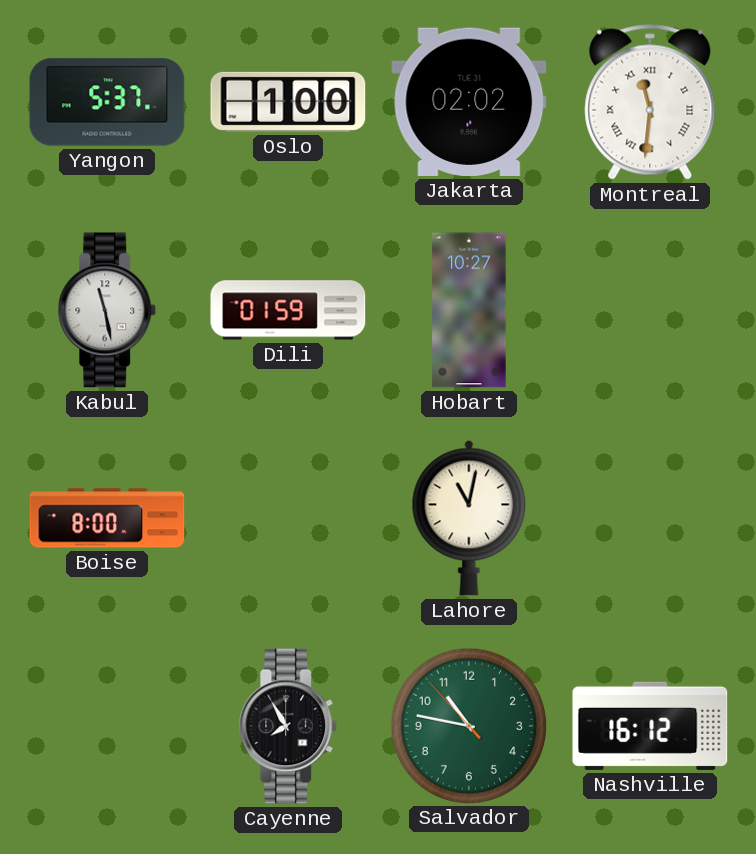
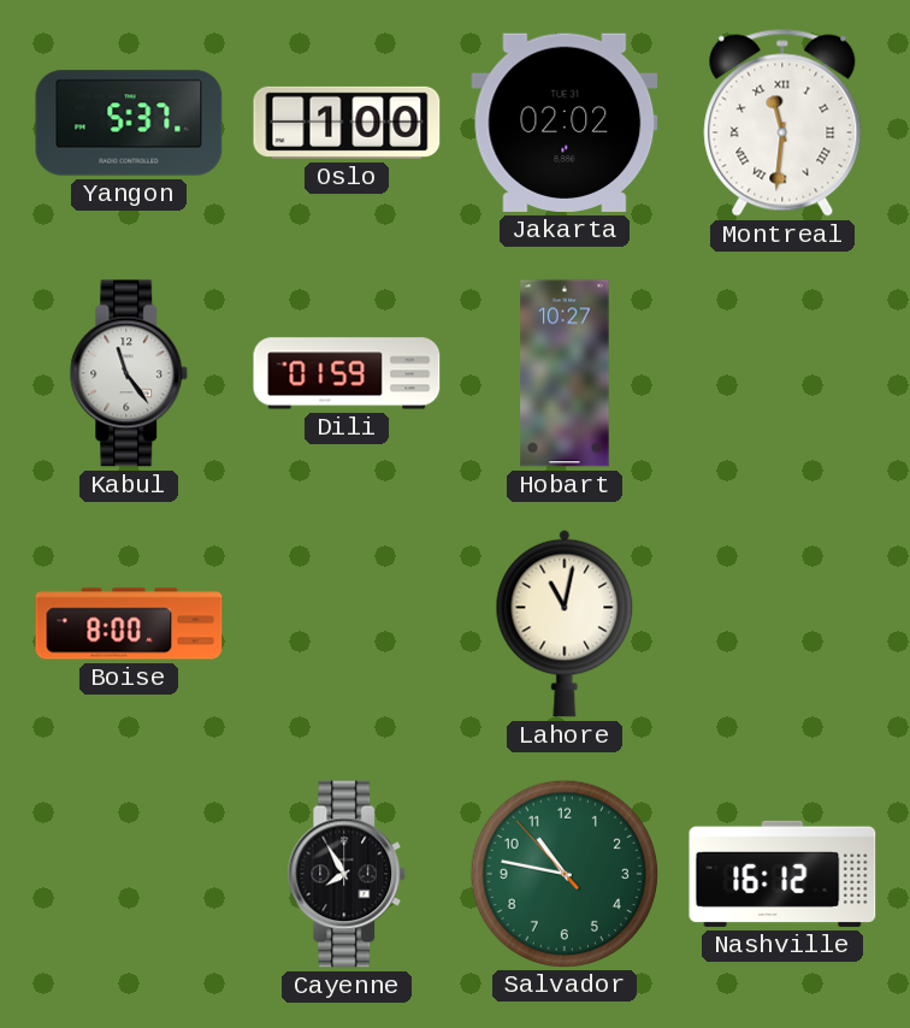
Kabul: 11:28 -> 11:24
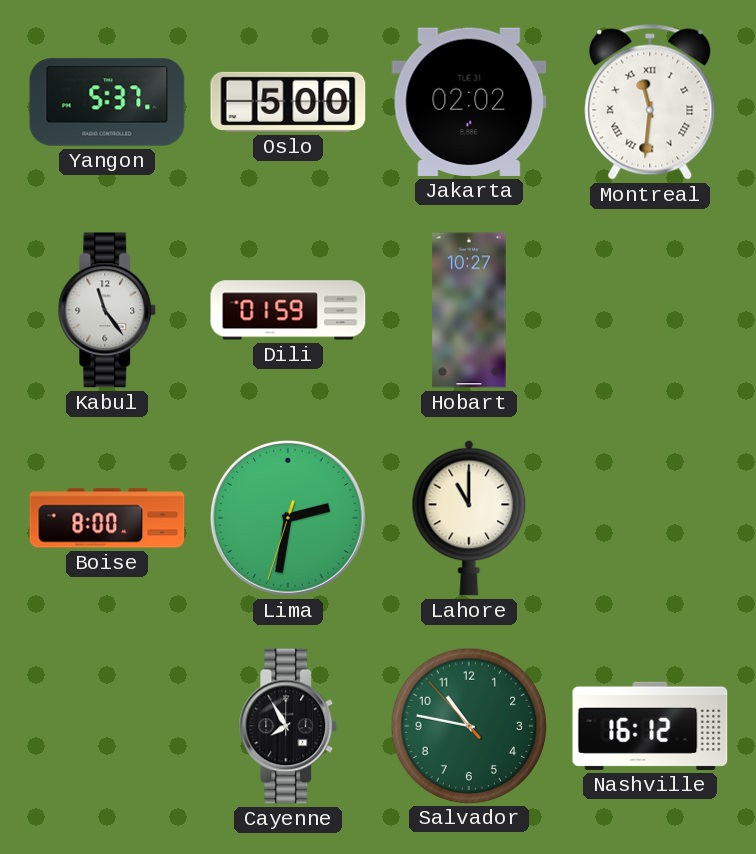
Oslo: 1:00 -> 5:00
Lima: none -> 2:31
Lahore: 11:02 -> 11:00
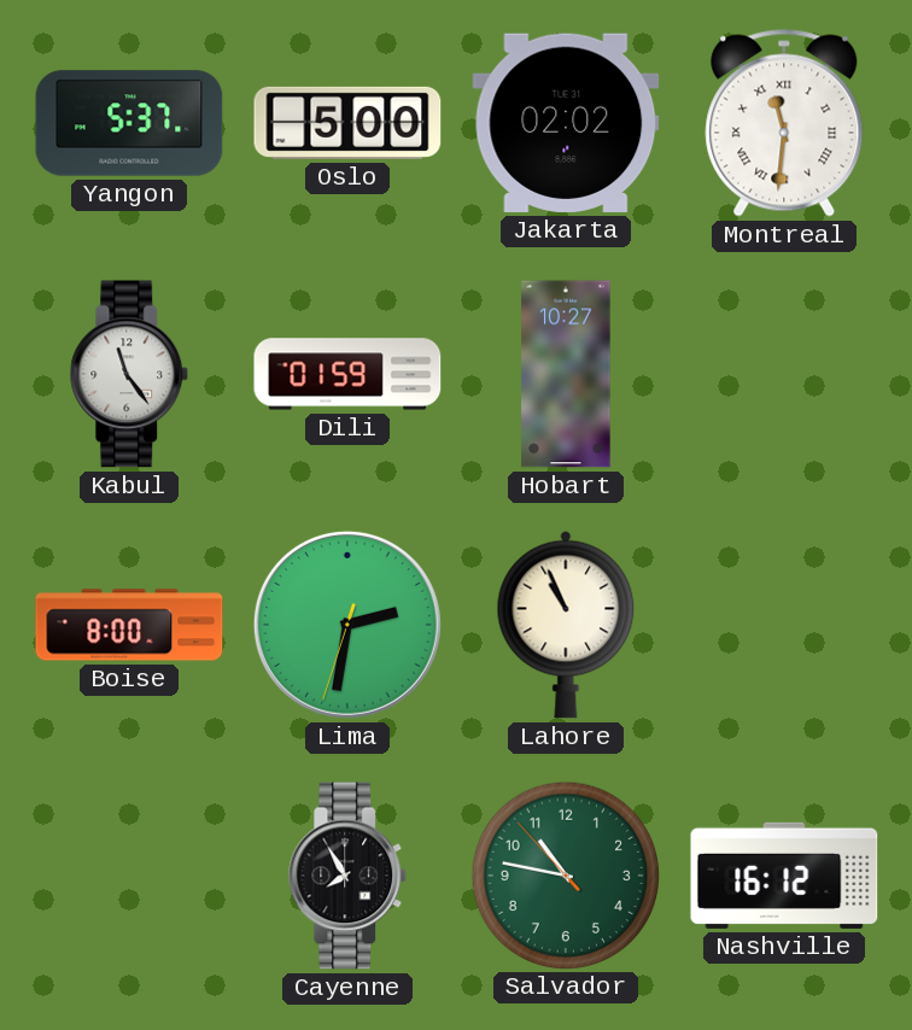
Lahore: 11:00 -> 10:56
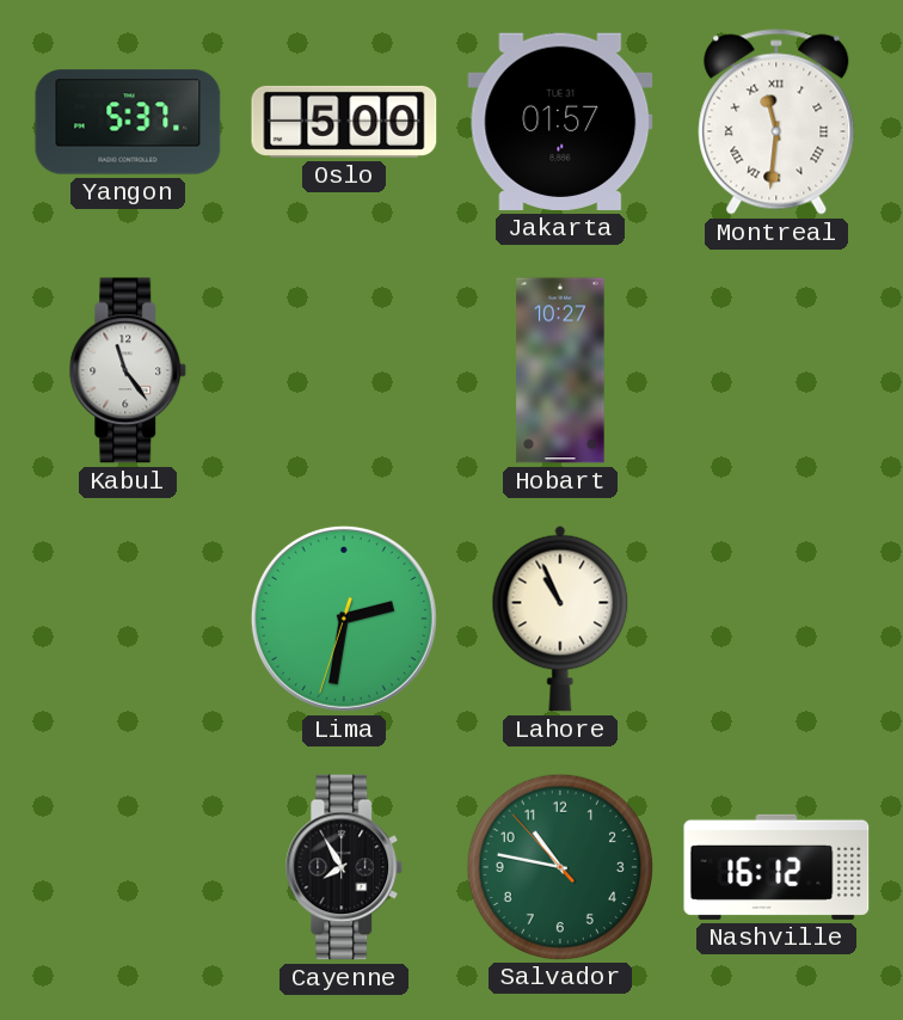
Jakarta: 02:02 -> 01:57
Dili: 01:59 -> none
Boise: 8:00 -> none
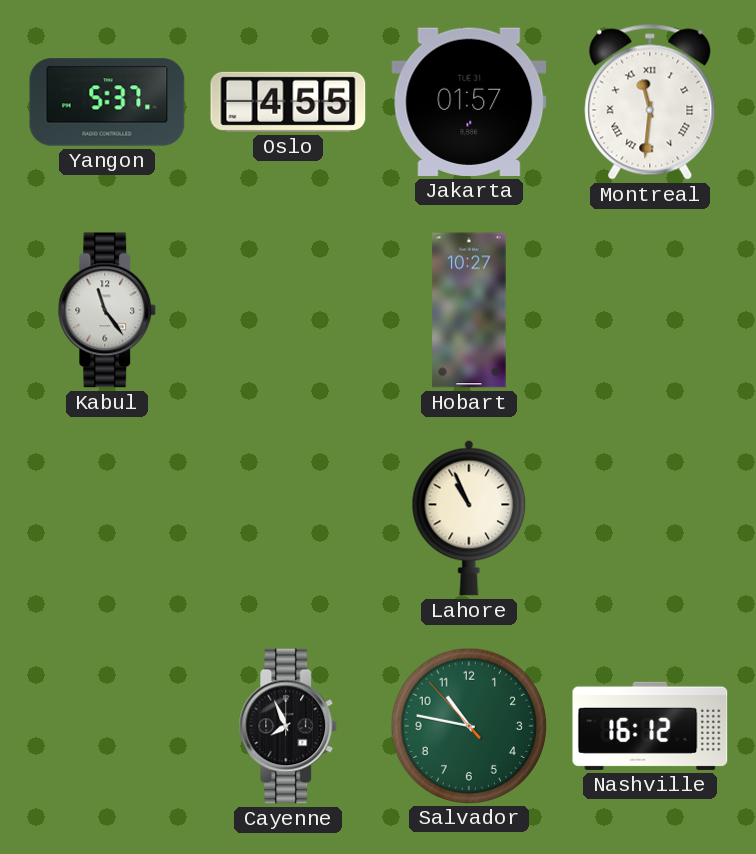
Oslo: 5:00 -> 4:55
Lima: 2:31 -> none
Cayenne: 7:55 -> 7:56
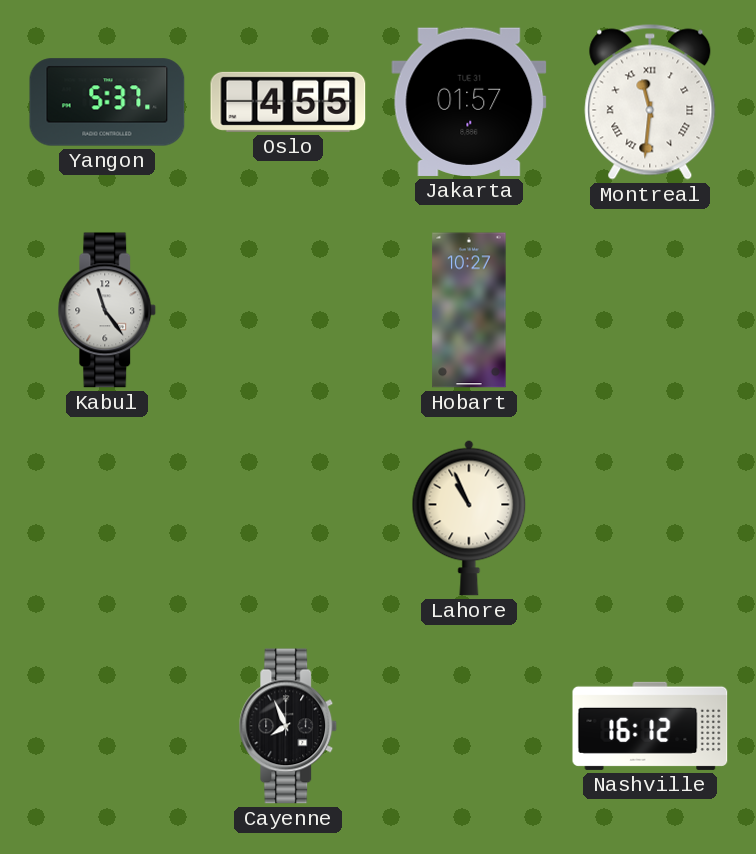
Salvador: 10:46 -> none
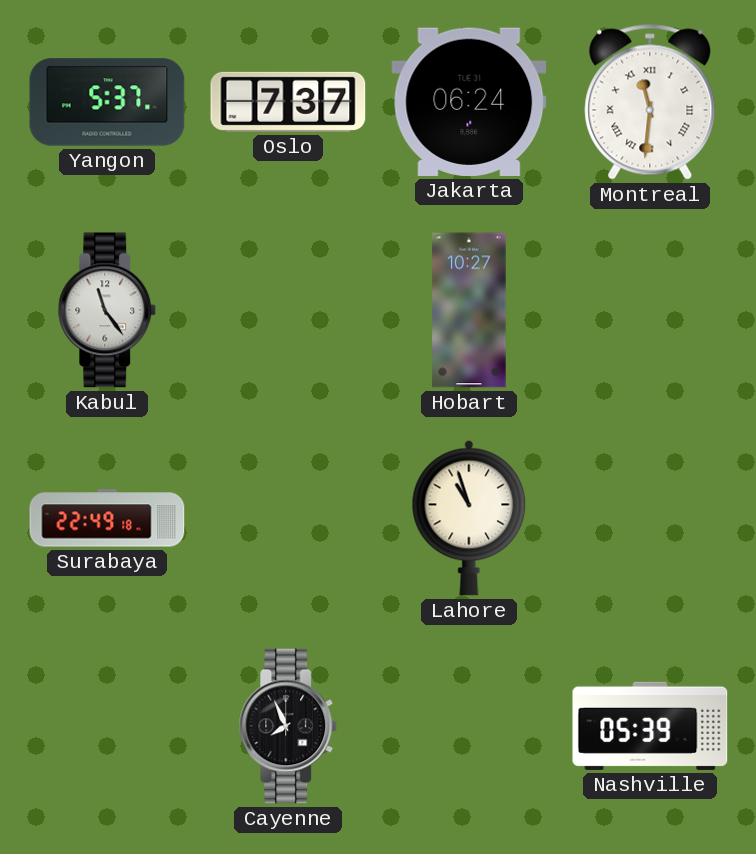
Oslo: 4:55 -> 7:37
Jakarta: 01:57 -> 06:24
Surabaya: none -> 22:49
Lahore: 10:56 -> 10:57
Nashville: 16:12 -> 05:39
